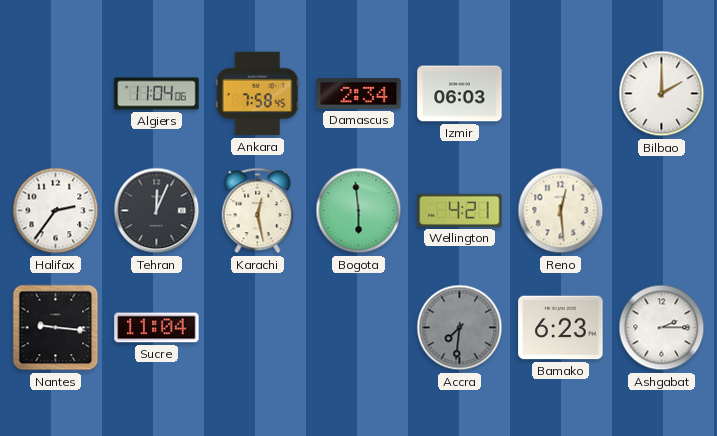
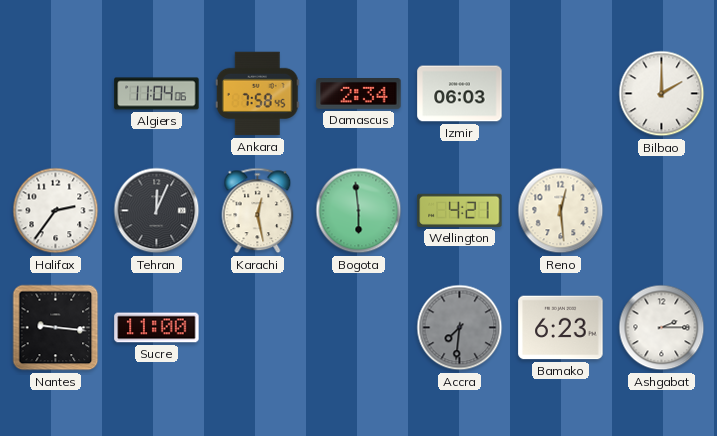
Sucre: 11:04 -> 11:00
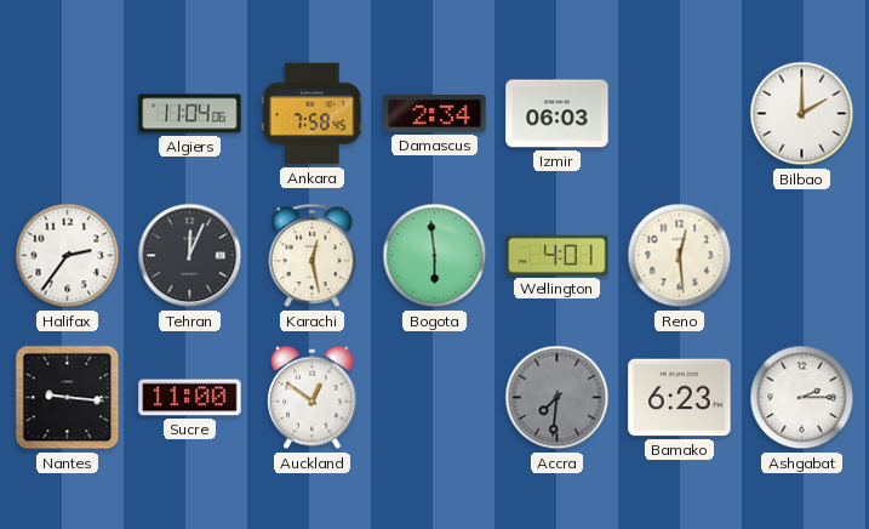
Wellington: 4:21 -> 4:01
Auckland: none -> 12:51
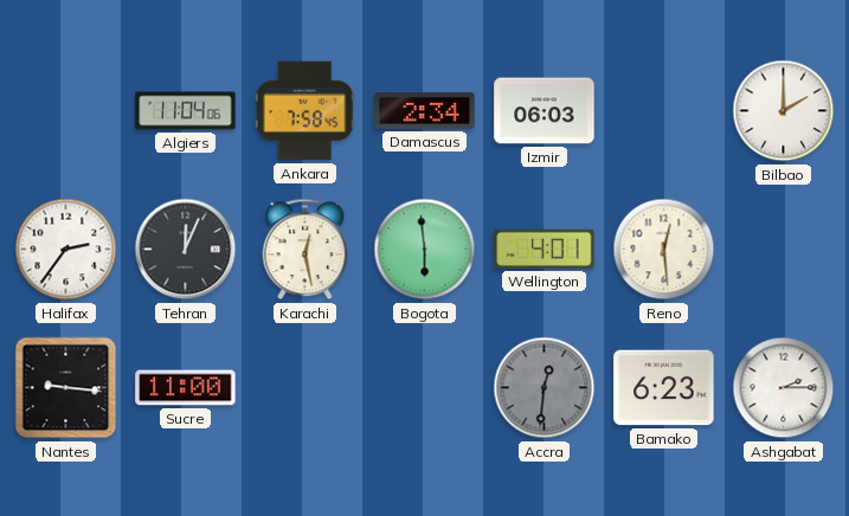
Auckland: 12:51 -> none
Accra: 7:31 -> 12:31
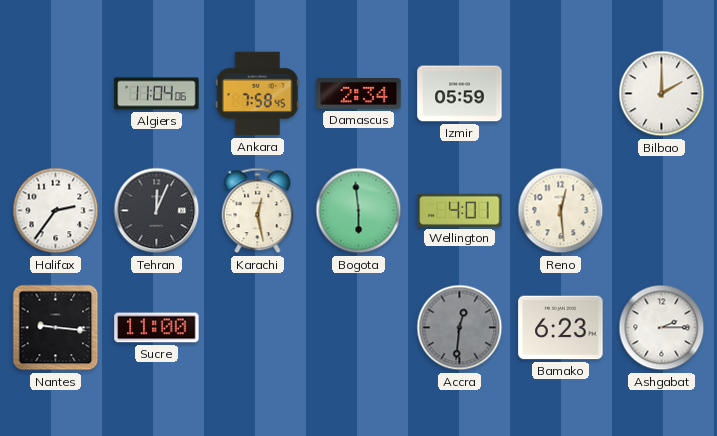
Izmir: 06:03 -> 05:59
